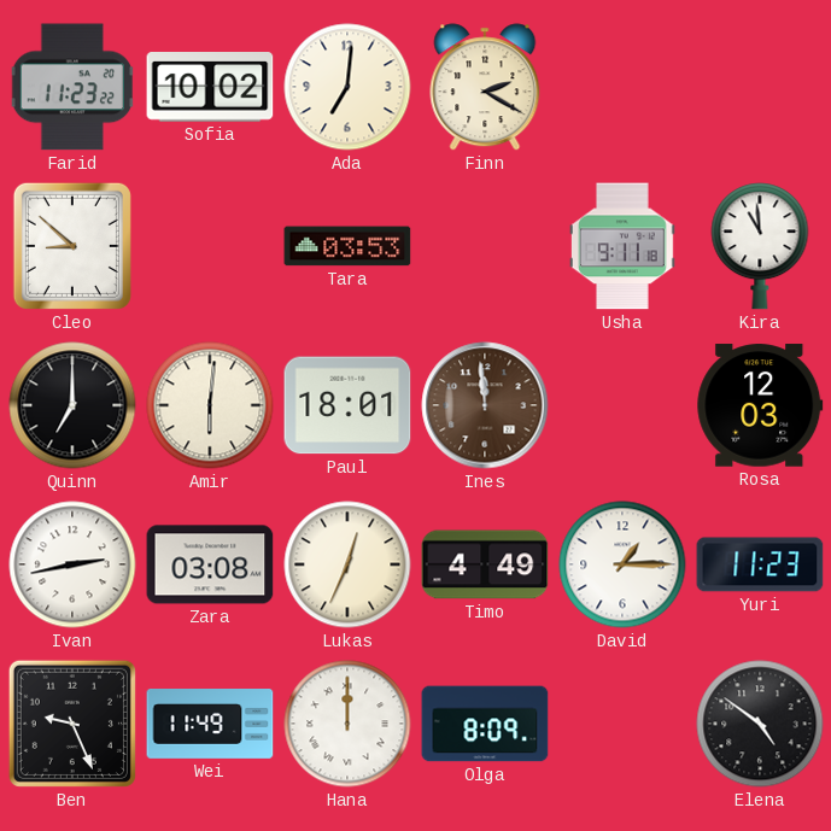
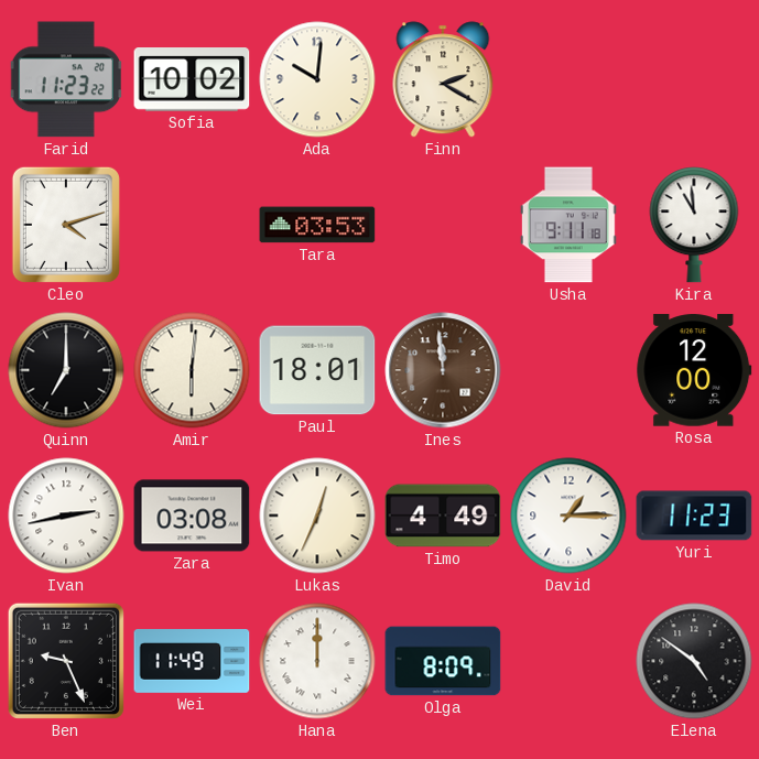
Ada: 7:01 -> 10:01
Cleo: 8:52 -> 4:12
Rosa: 12:03 -> 12:00
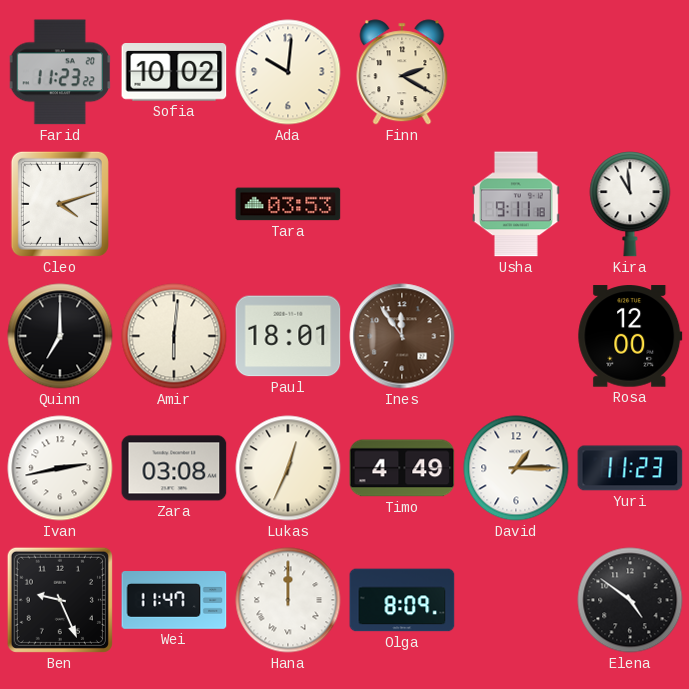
Ines: 11:59 -> 11:54
Wei: 11:49 -> 11:47
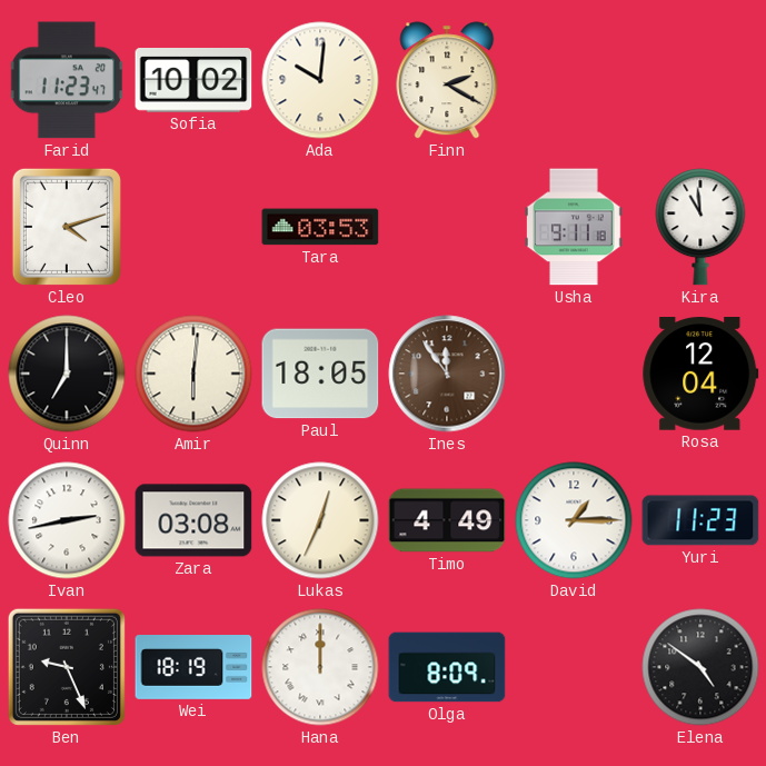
Farid: 11:23:22 -> 11:23:47
Paul: 18:01 -> 18:05
Rosa: 12:00 -> 12:04
Wei: 11:47 -> 18:19
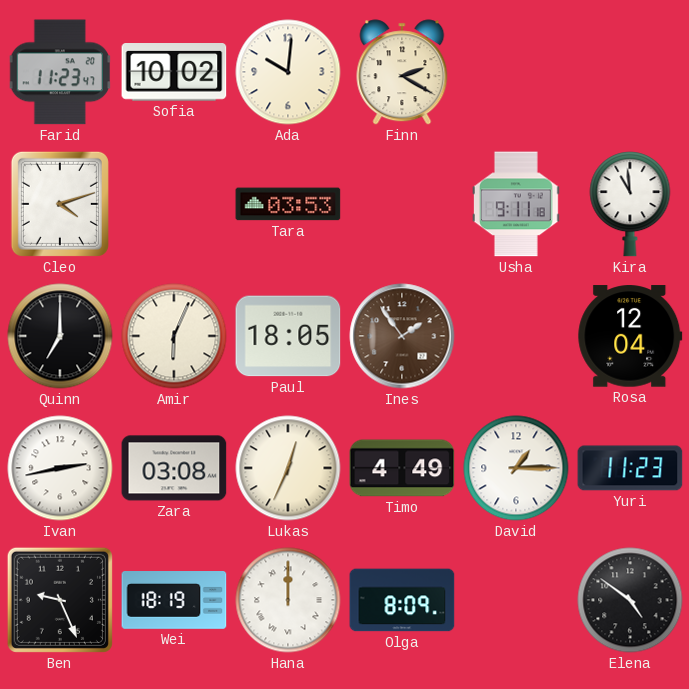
Amir: 6:01 -> 6:04
Ines: 11:54 -> 1:54
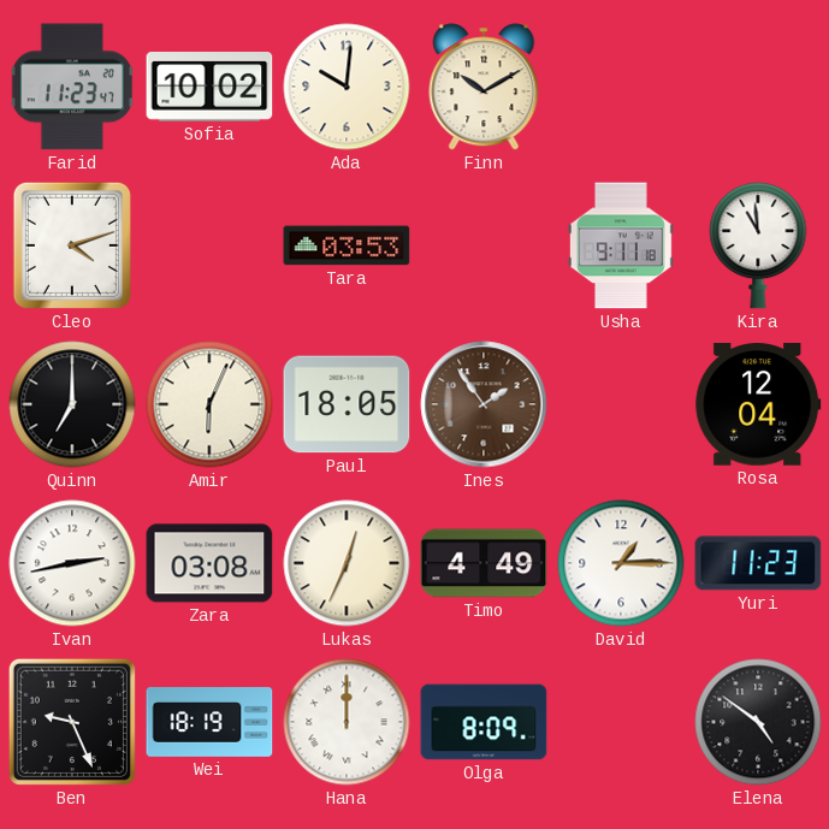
Finn: 2:20 -> 10:10
